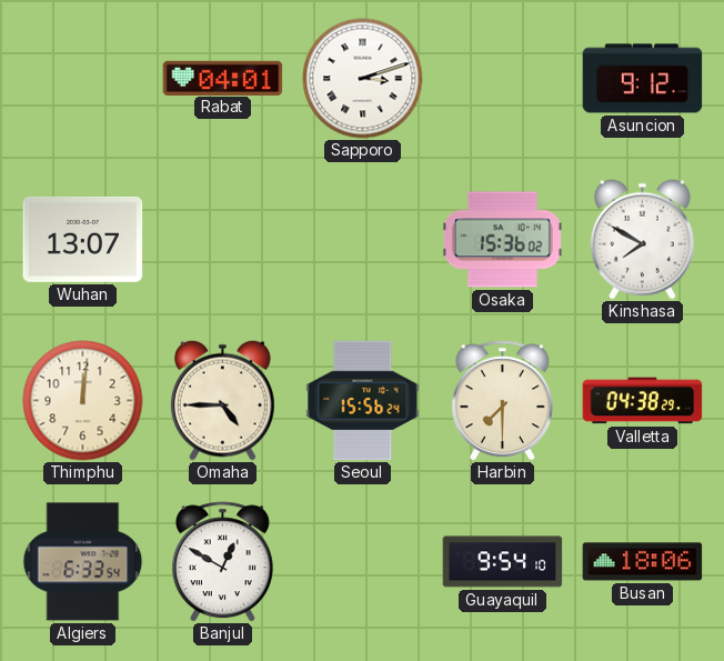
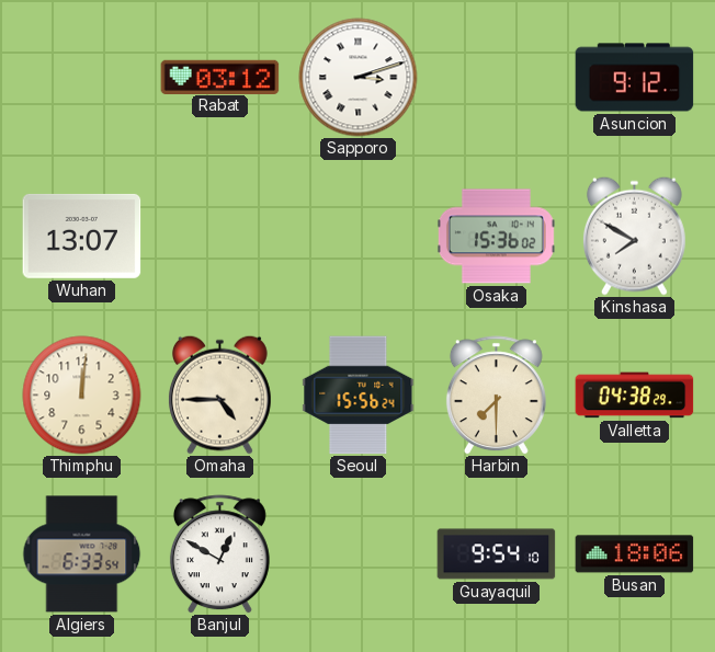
Rabat: 04:01 -> 03:12
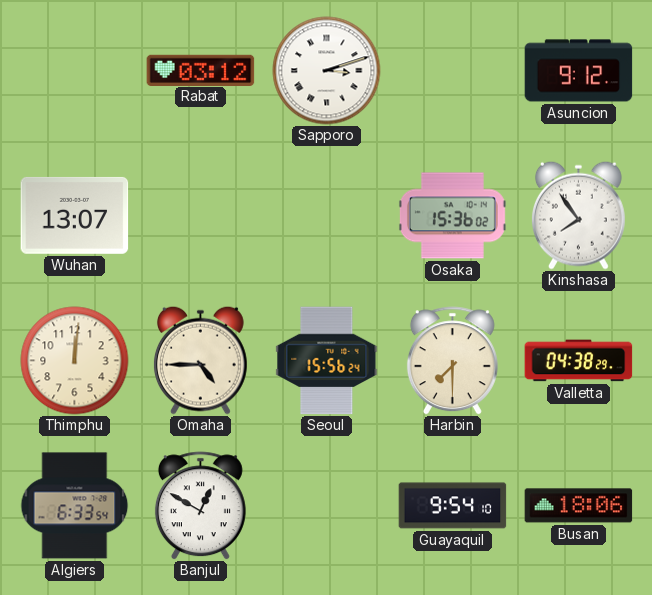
Kinshasa: 7:50 -> 7:54
